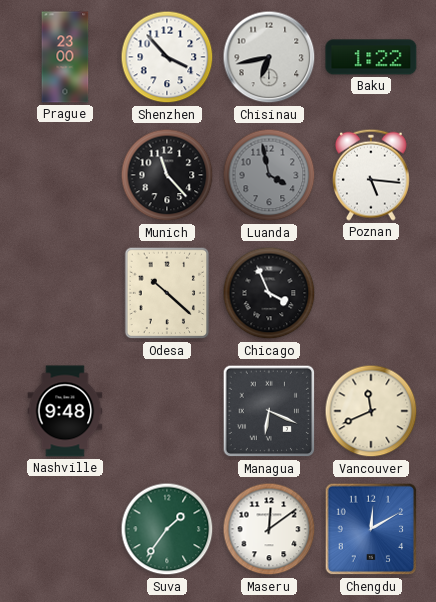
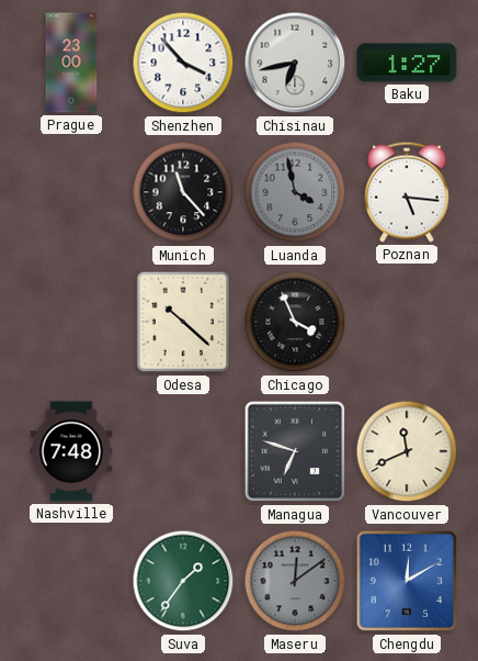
Baku: 1:22 -> 1:27
Nashville: 9:48 -> 7:48
Managua: 6:19 -> 6:48
Maseru dial: white -> grey
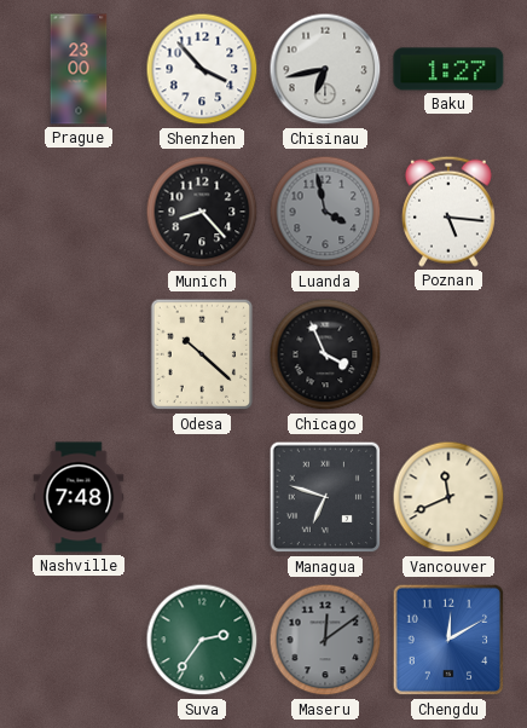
Munich: 11:23 -> 8:23
Suva: 1:36 -> 2:36
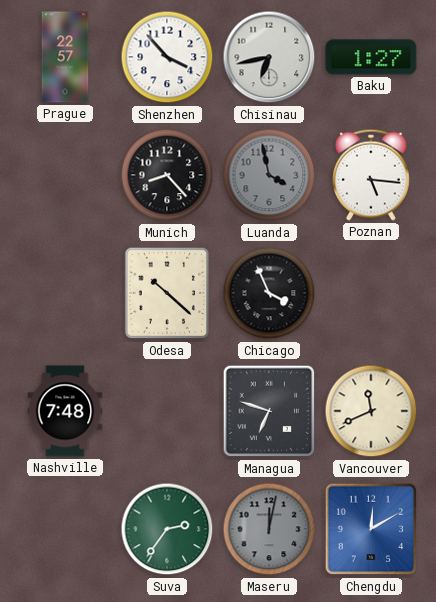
Prague: 23:00 -> 22:57
Maseru: 12:09 -> 12:02
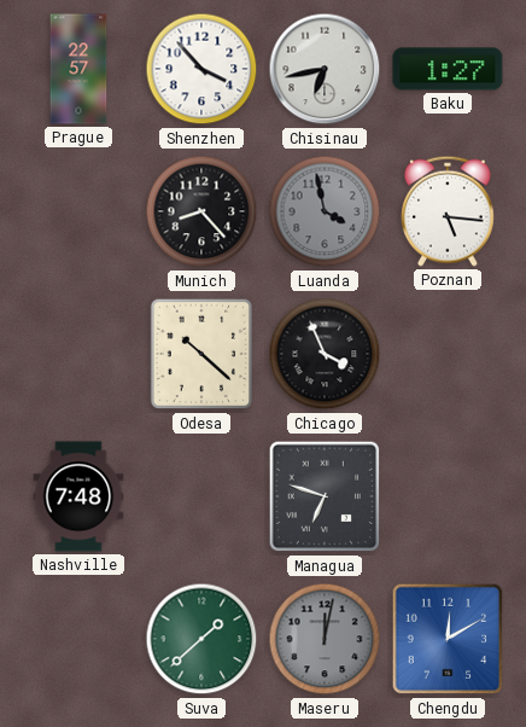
Vancouver: 11:41 -> none
Suva: 2:36 -> 1:38
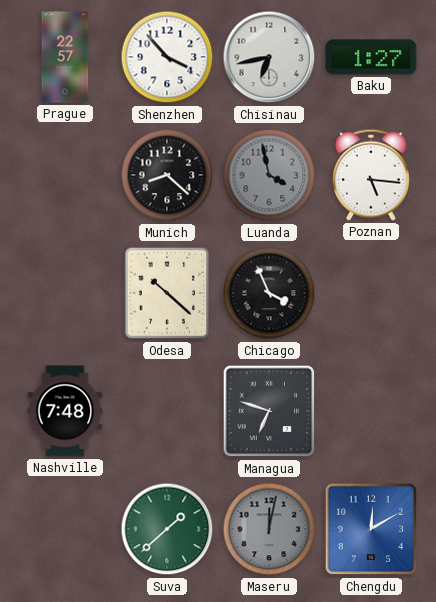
Munich: 8:23 -> 8:22
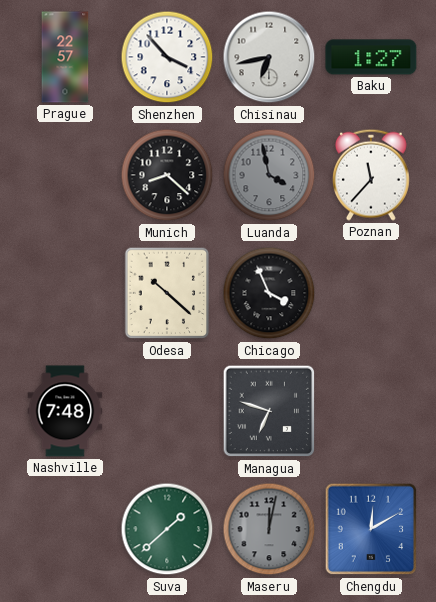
Poznan: 5:16 -> 11:37
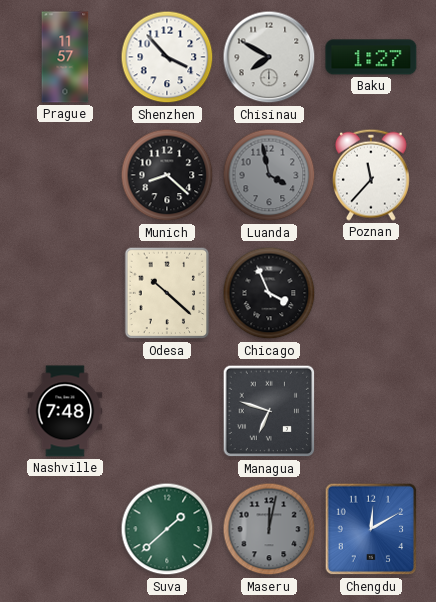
Prague: 22:57 -> 11:57
Chisinau: 6:43 -> 7:50
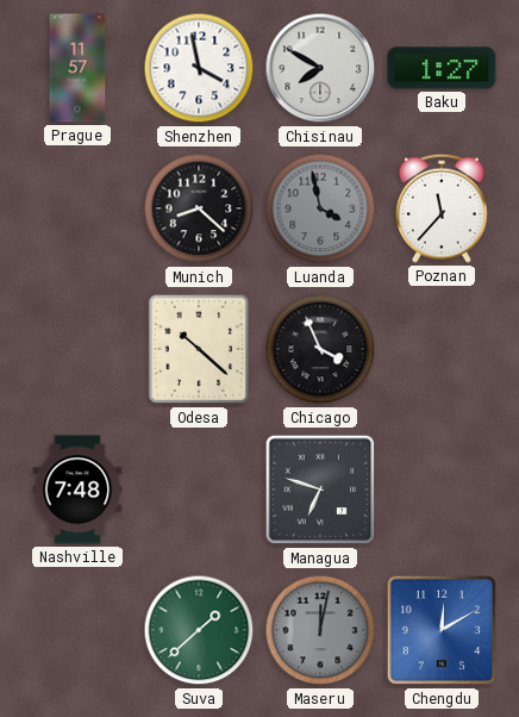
Shenzhen: 3:53 -> 3:58
